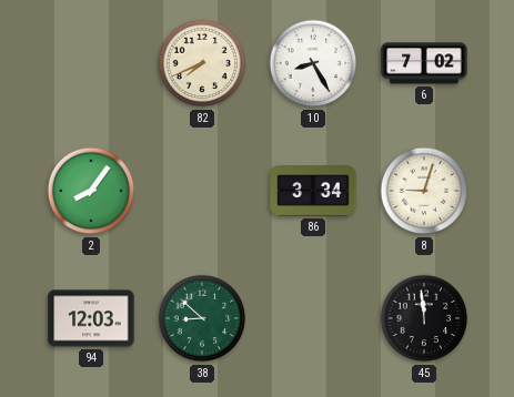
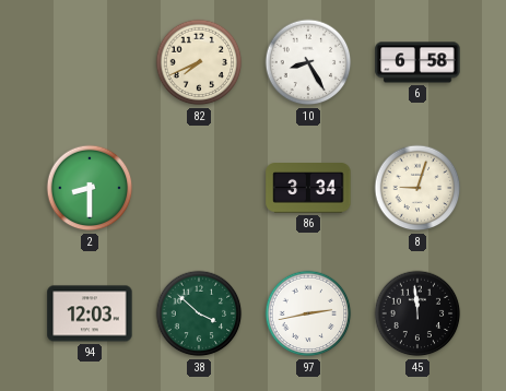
6: 7:02 -> 6:58
2: 8:06 -> 8:30
38: 8:52 -> 3:52
97: none -> 2:43
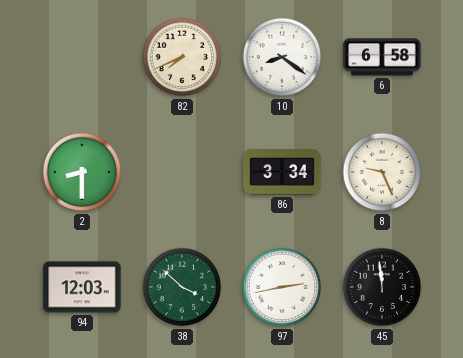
10: 8:25 -> 8:21
8: 9:03 -> 9:26
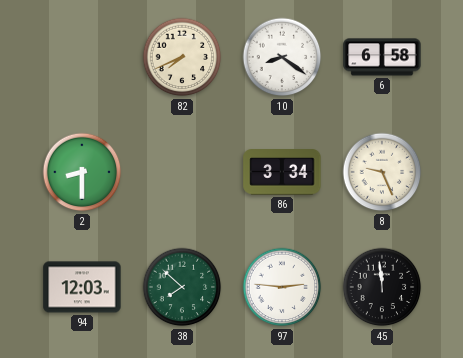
38: 3:52 -> 7:52
97: 2:43 -> 2:46
